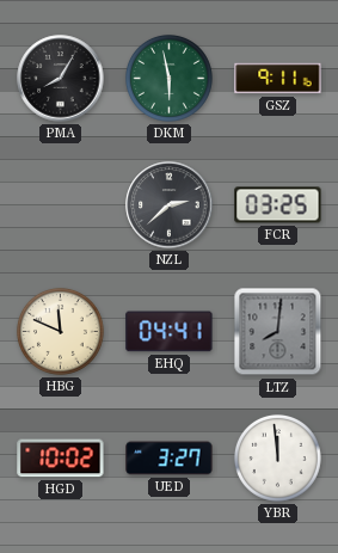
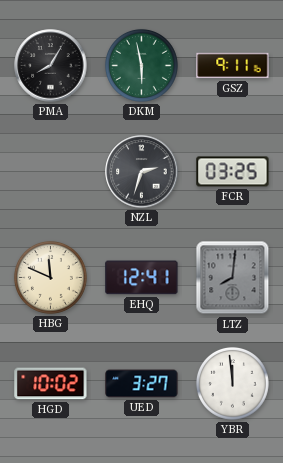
NZL: 2:38 -> 2:33
EHQ: 04:41 -> 12:41
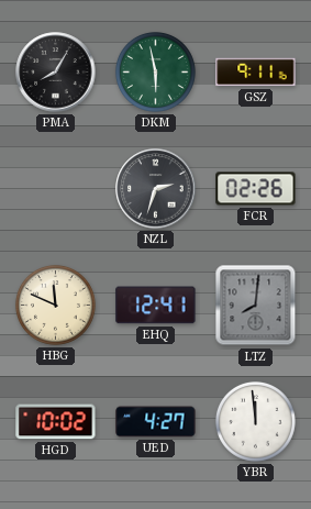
FCR: 03:25 -> 02:26
UED: 3:27 -> 4:27
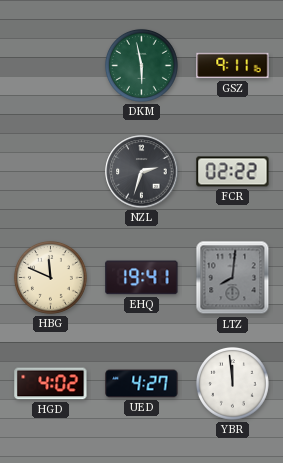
PMA: 8:05 -> none
FCR: 02:26 -> 02:22
EHQ: 12:41 -> 19:41
HGD: 10:02 -> 4:02
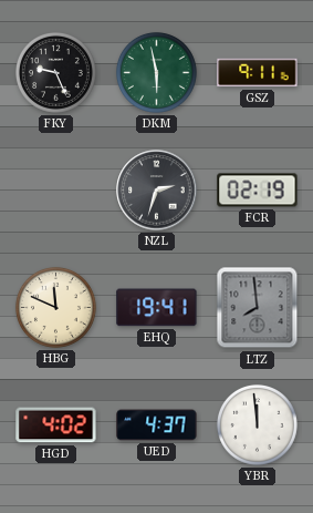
FKY: none -> 9:26
FCR: 02:22 -> 02:19
LTZ: 8:01 -> 7:59
UED: 4:27 -> 4:37
